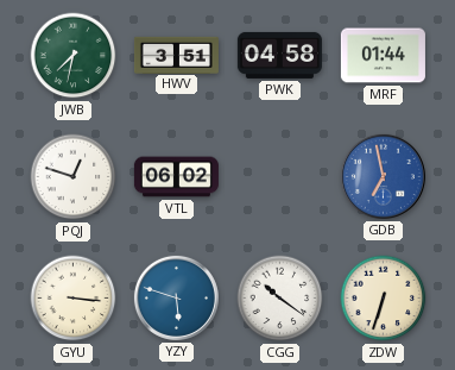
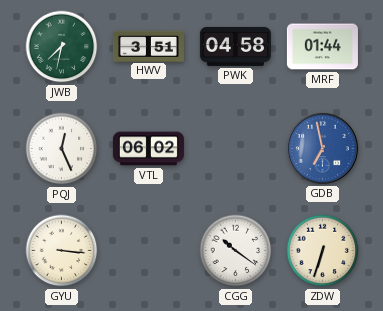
PQJ: 12:48 -> 12:26
YZY: 5:48 -> none
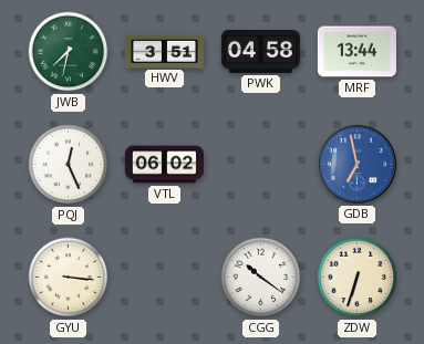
MRF: 01:44 -> 13:44
